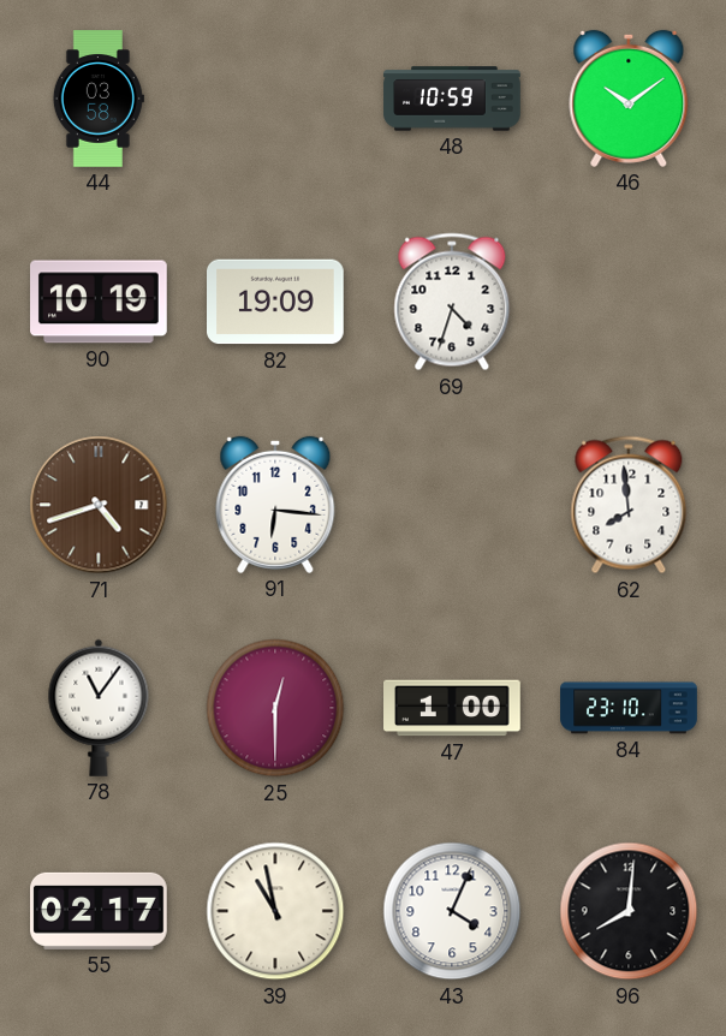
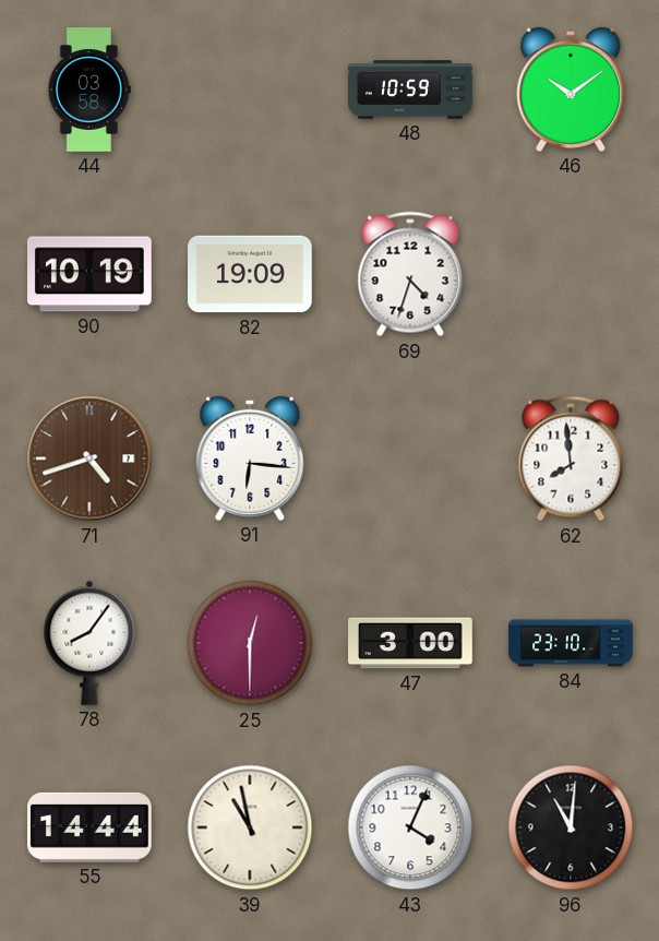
78: 11:06 -> 8:06
47: 1:00 -> 3:00
55: 02:17 -> 14:44
96: 8:01 -> 11:01
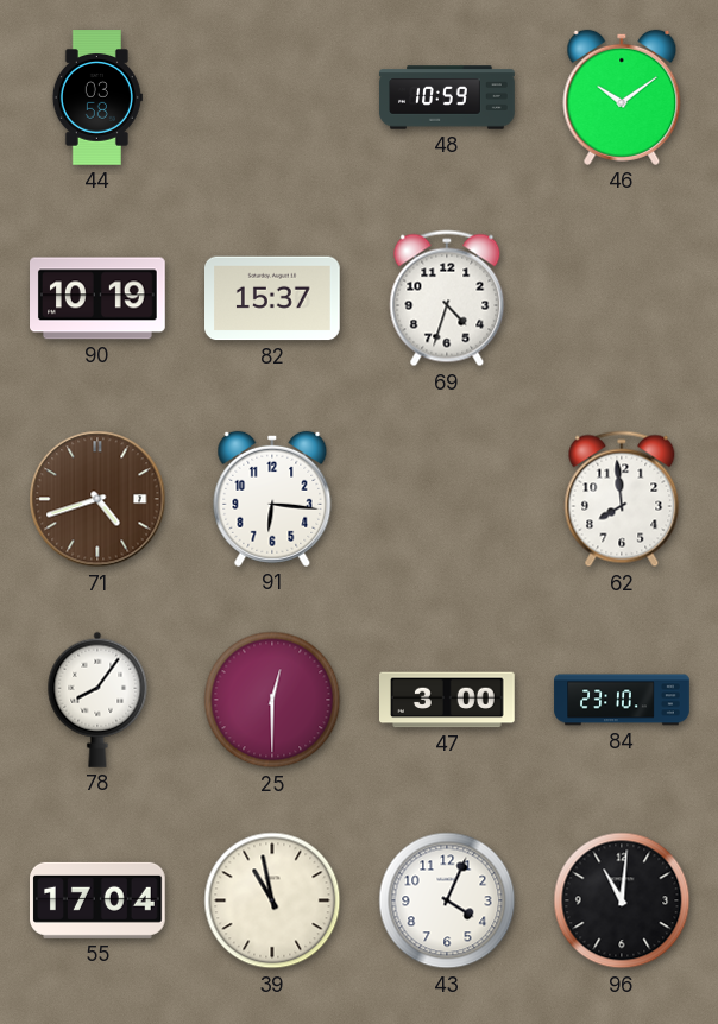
82: 19:09 -> 15:37
55: 14:44 -> 17:04
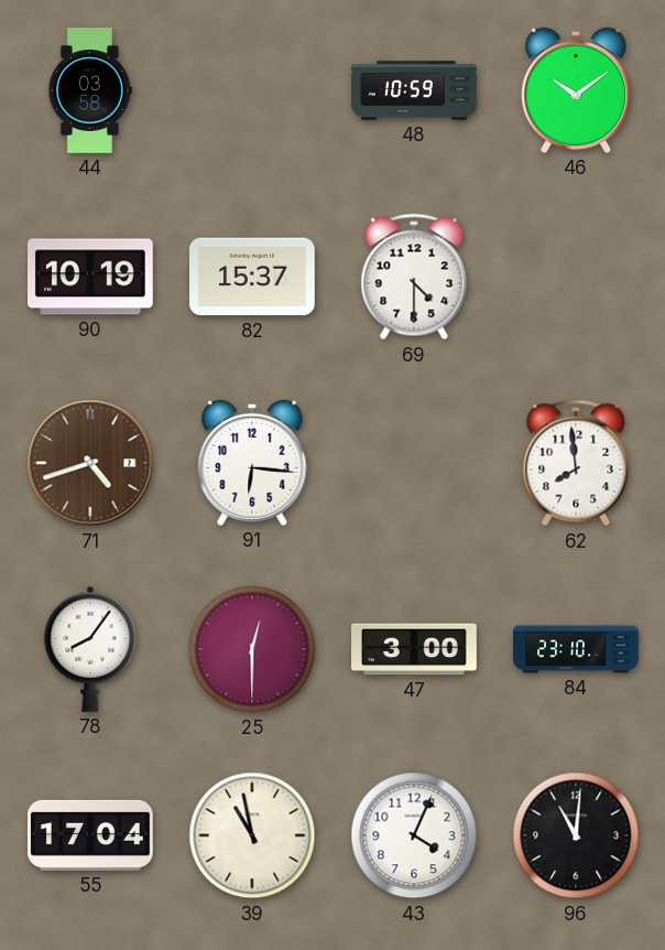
69: 4:33 -> 4:30
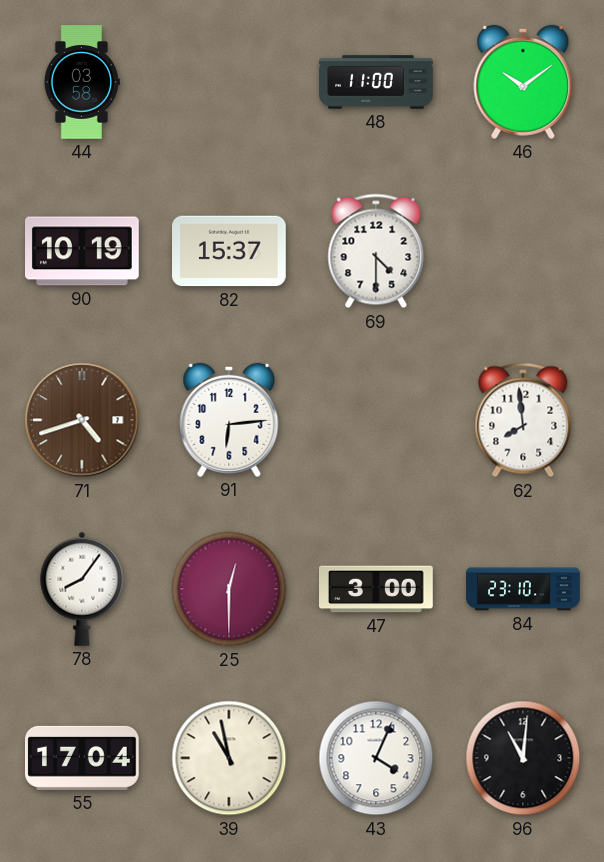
48: 10:59 -> 11:00
91: 6:16 -> 6:14
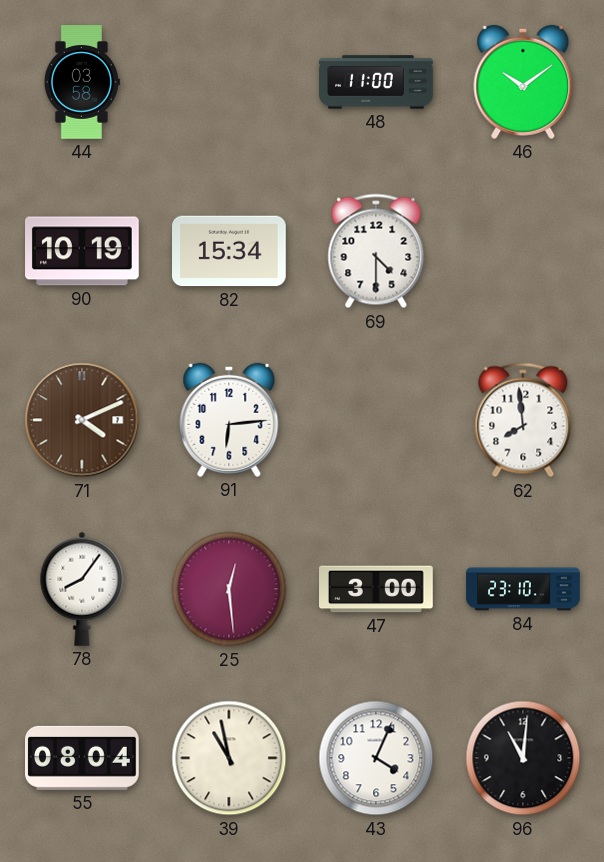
82: 15:37 -> 15:34
71: 4:42 -> 4:11
25: 12:30 -> 12:29
55: 17:04 -> 08:04
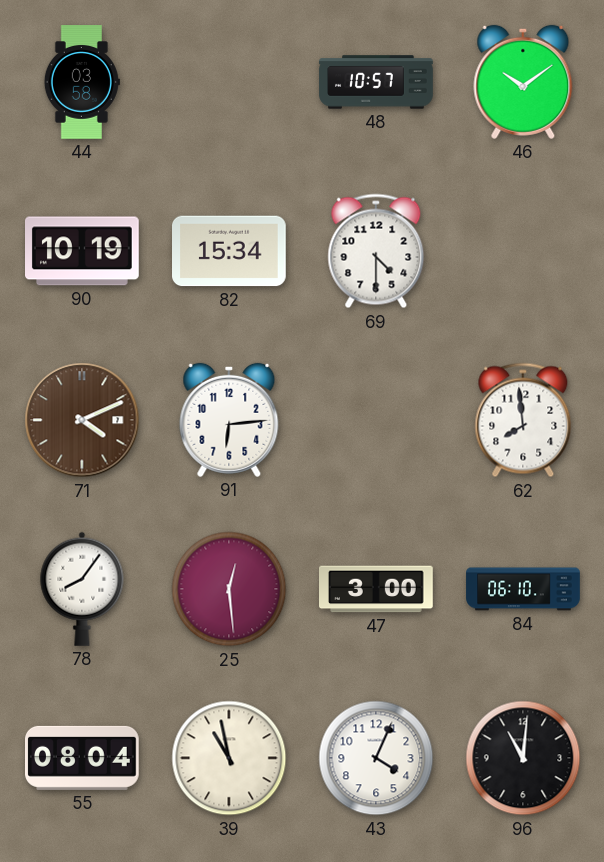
48: 11:00 -> 10:57
84: 23:10 -> 06:10
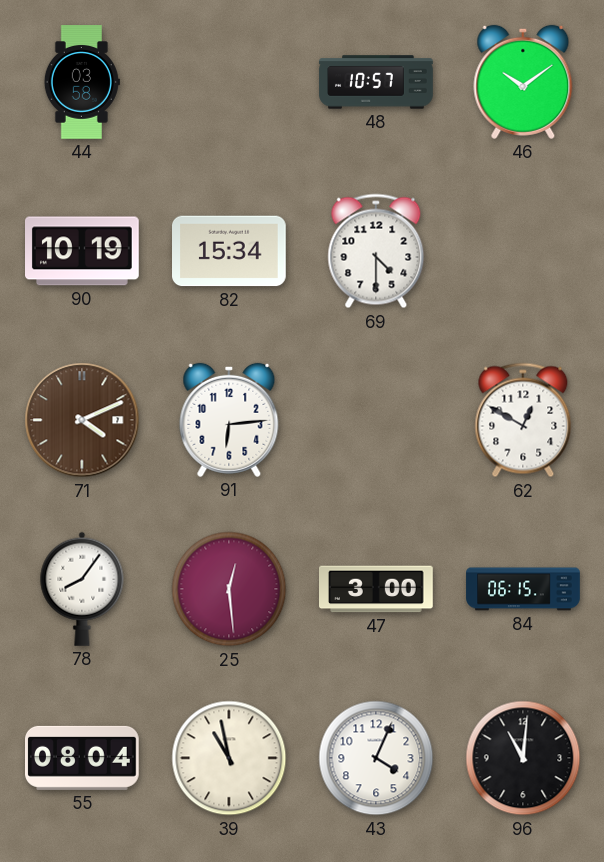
62: 7:59 -> 12:50
84: 06:10 -> 06:15
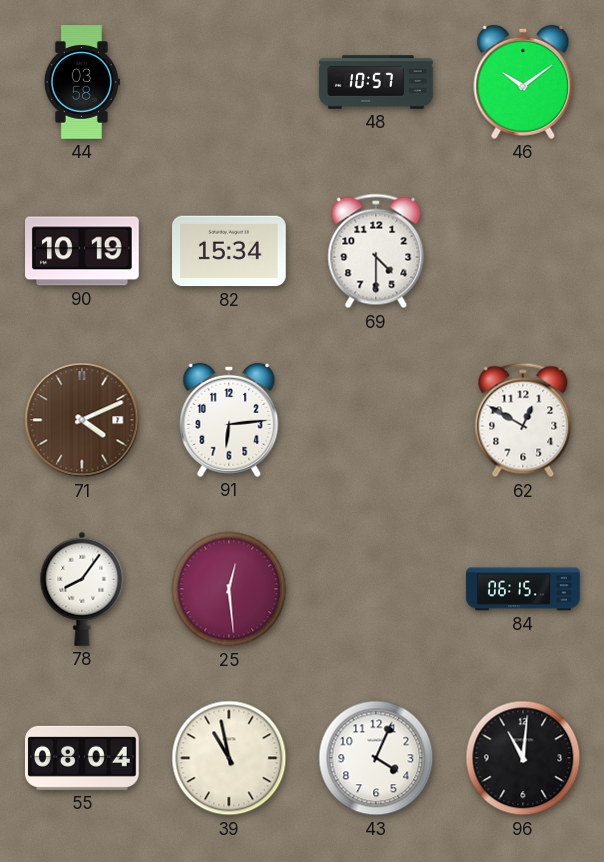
47: 3:00 -> none
